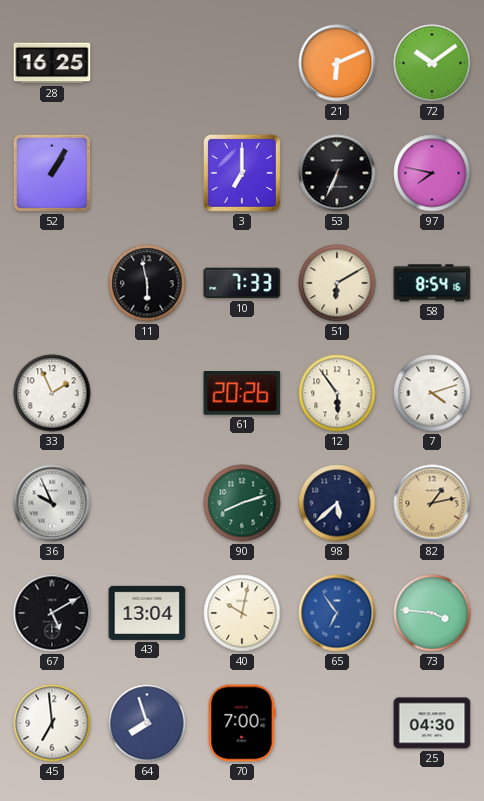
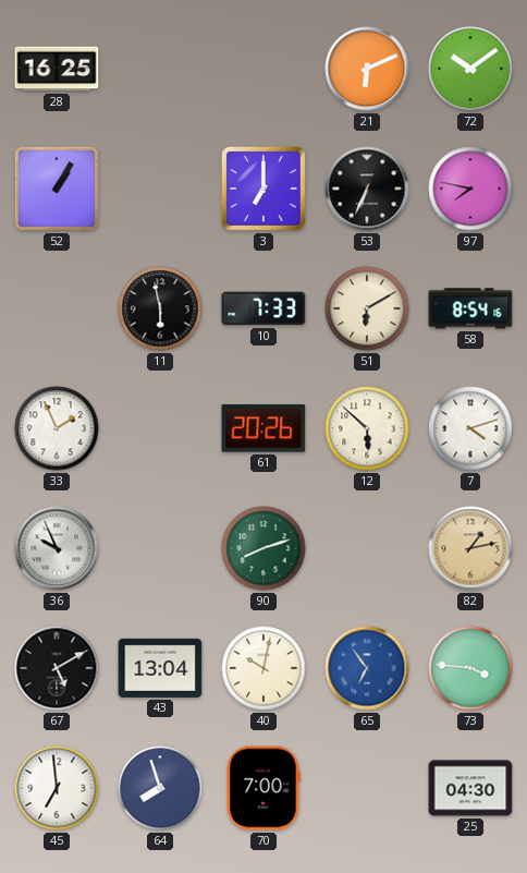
12: 5:54 -> 5:52
98: 5:38 -> none
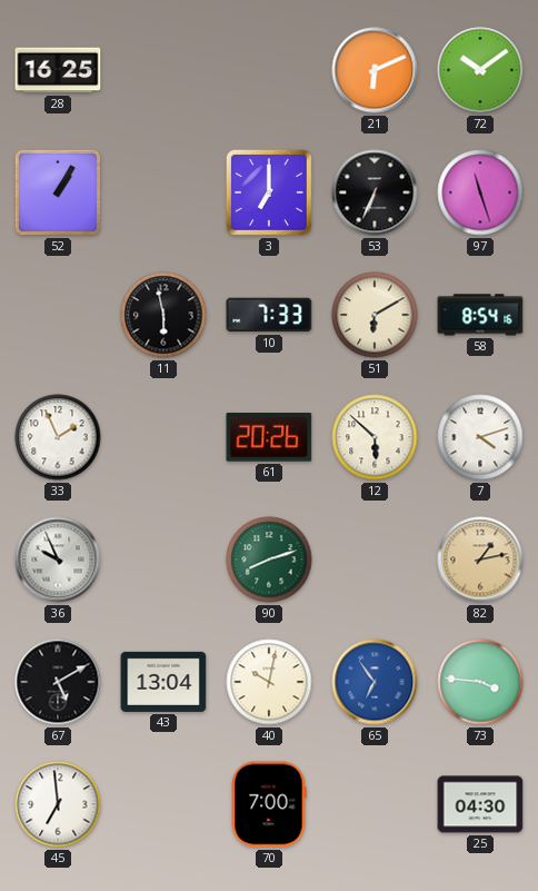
97: 7:47 -> 11:27
64: 7:57 -> none
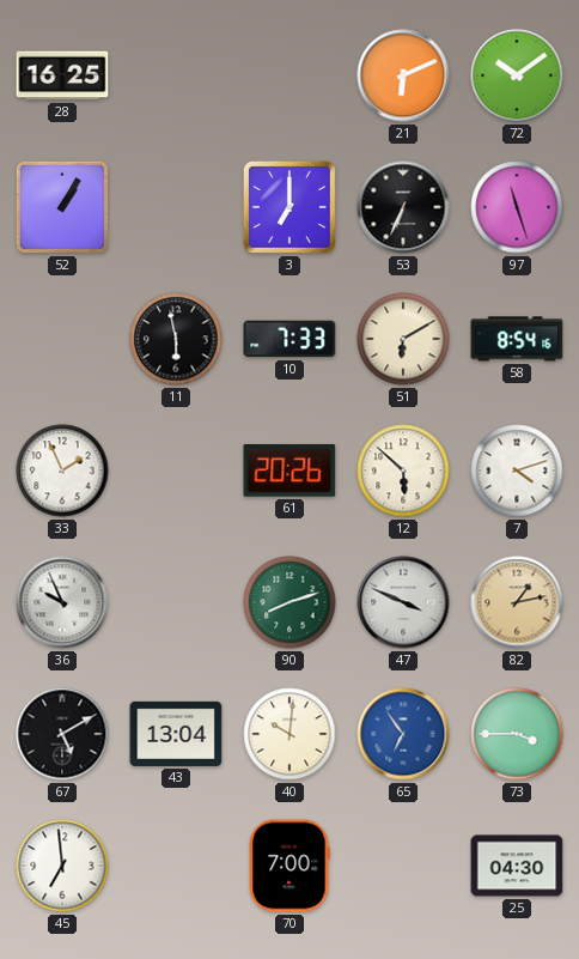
47: none -> 3:49
40: 10:02 -> 10:01
73: 3:46 -> 3:45
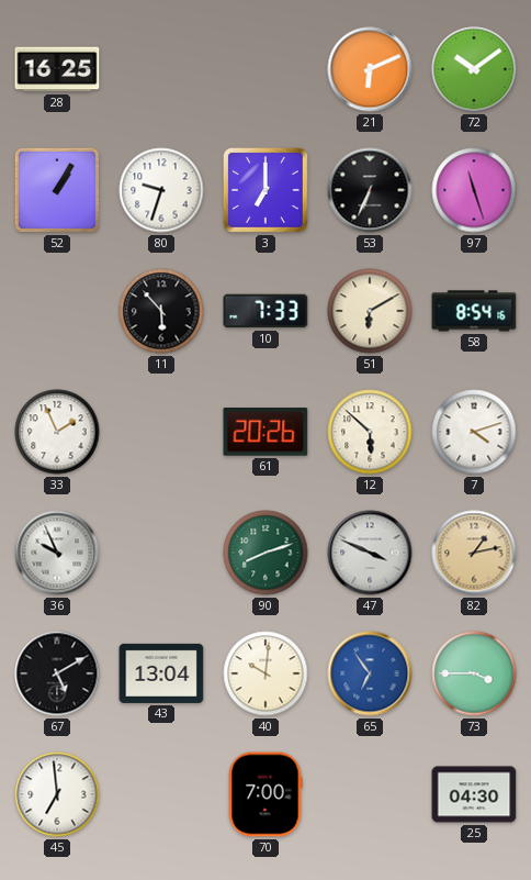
80: none -> 9:33
11: 5:58 -> 5:53
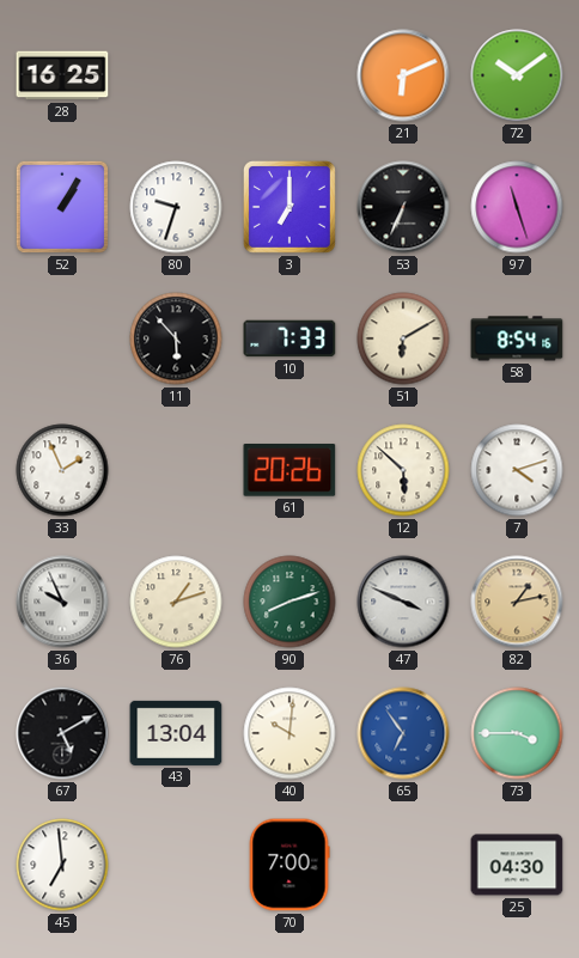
76: none -> 1:12
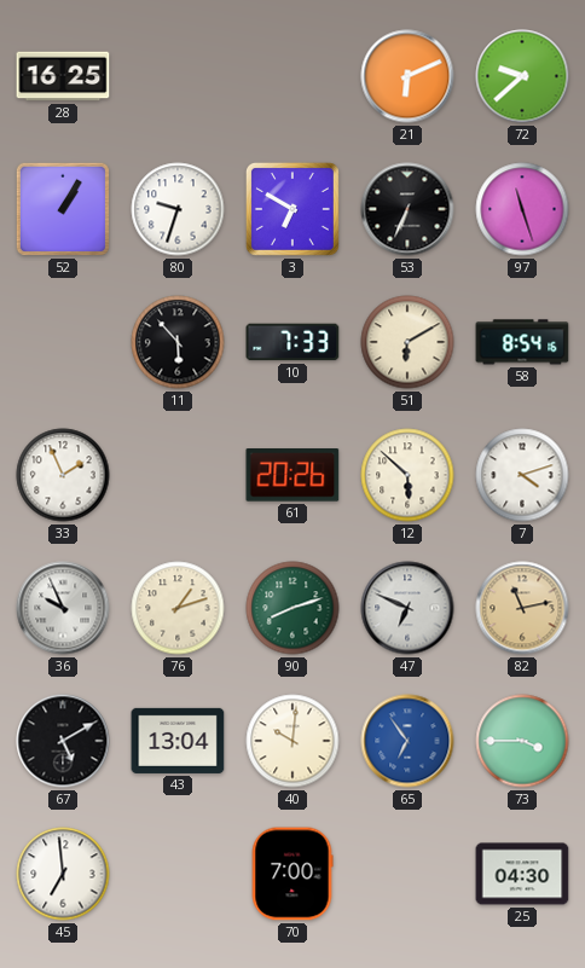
72: 10:09 -> 9:38
3: 7:00 -> 6:50
47: 3:49 -> 6:49
82: 1:13 -> 11:13
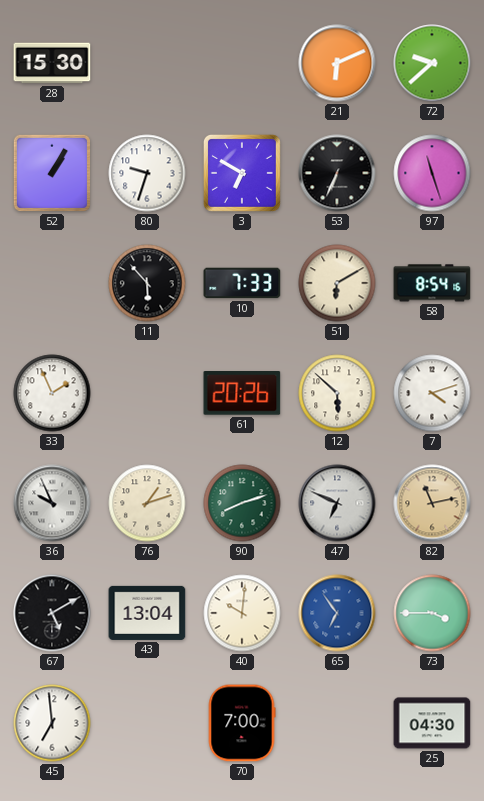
28: 16:25 -> 15:30
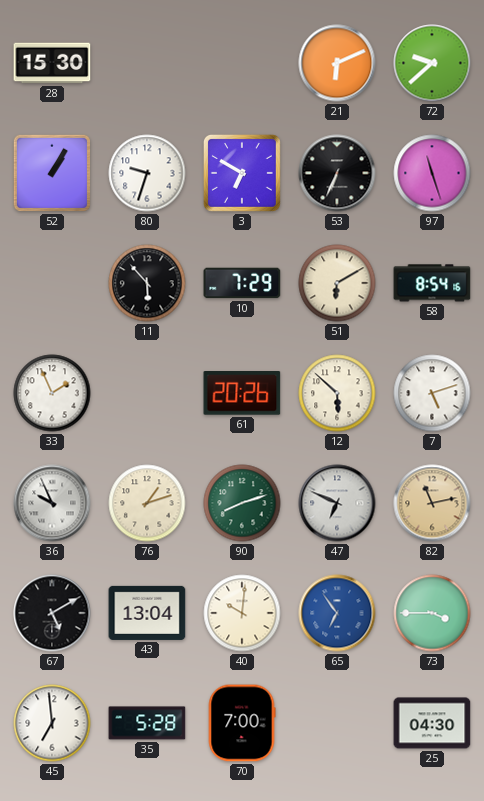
10: 7:33 -> 7:29
7: 4:12 -> 5:12
35: none -> 5:28
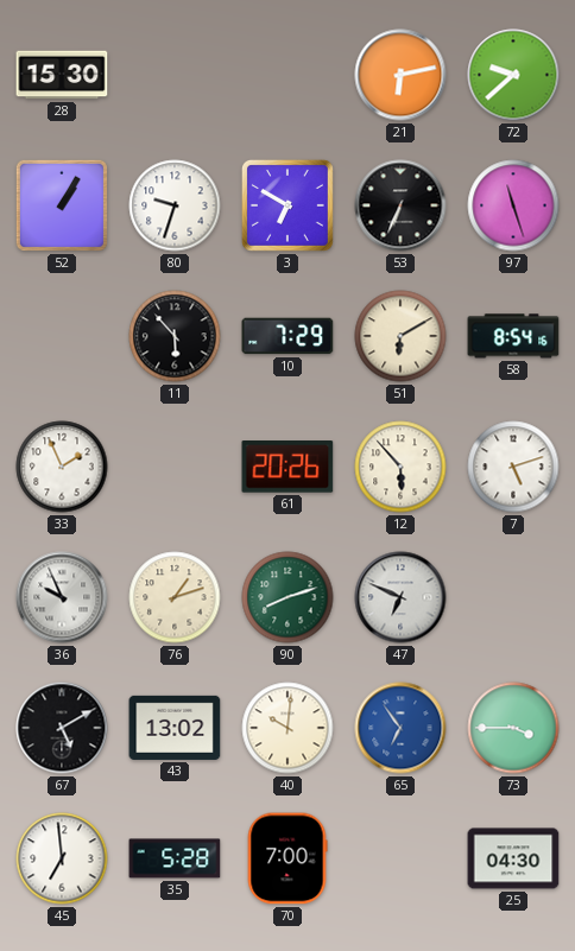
21: 6:11 -> 6:13
12: 5:52 -> 5:53
82: 11:13 -> none
43: 13:04 -> 13:02
